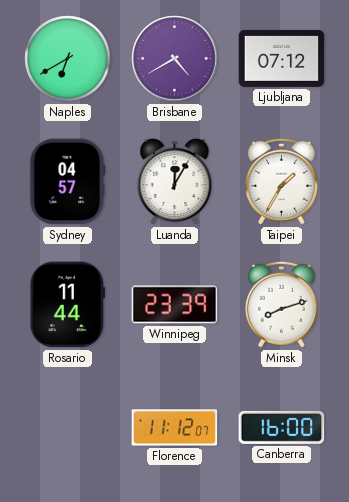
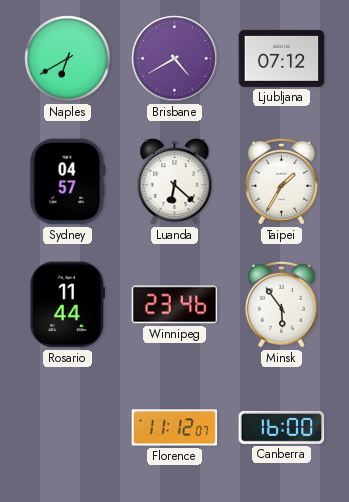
Luanda: 12:05 -> 6:22
Winnipeg: 23:39 -> 23:46
Minsk: 8:12 -> 5:54
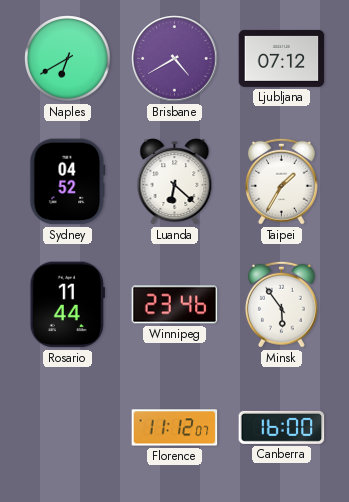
Sydney: 04:57 -> 04:52
